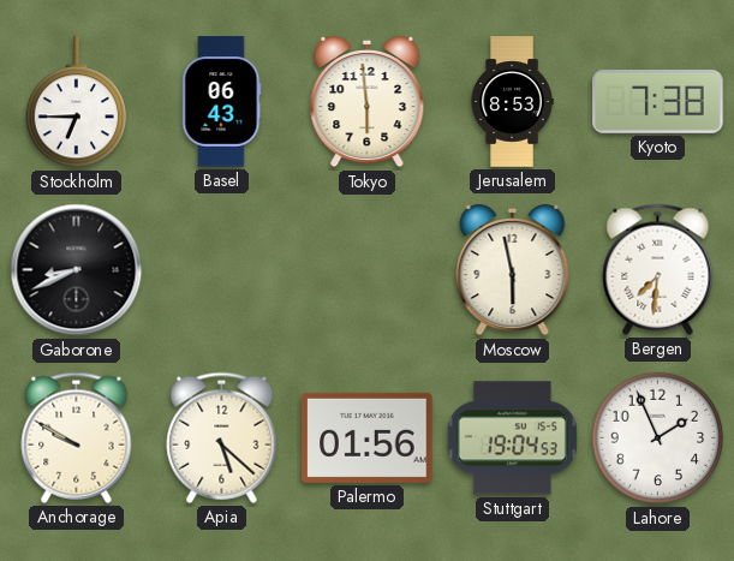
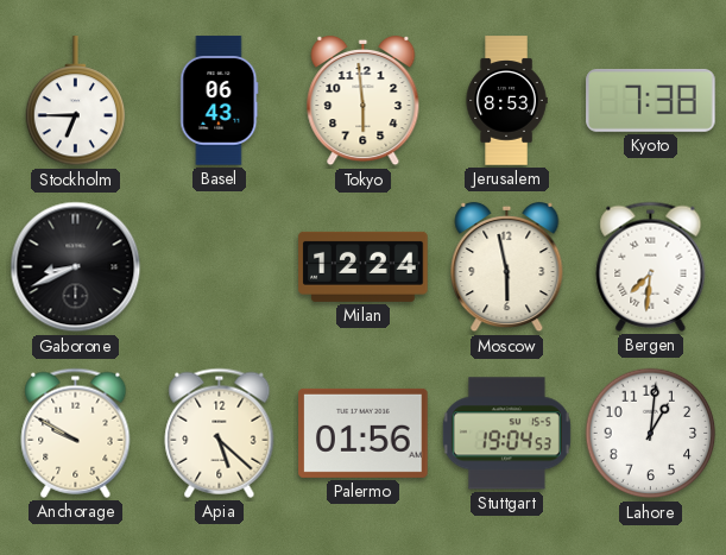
Milan: none -> 12:24
Lahore: 1:56 -> 1:01
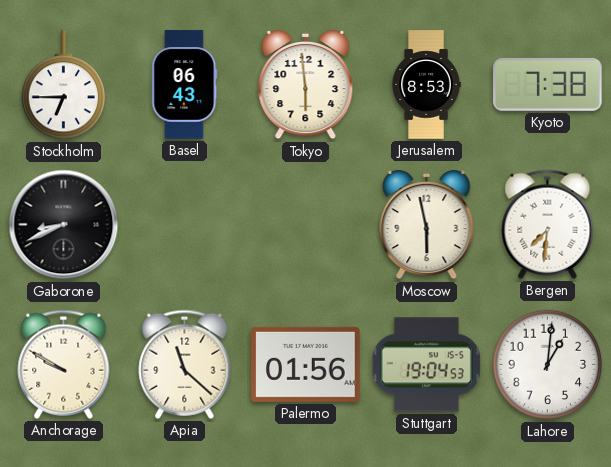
Milan: 12:24 -> none
Apia: 5:22 -> 11:22
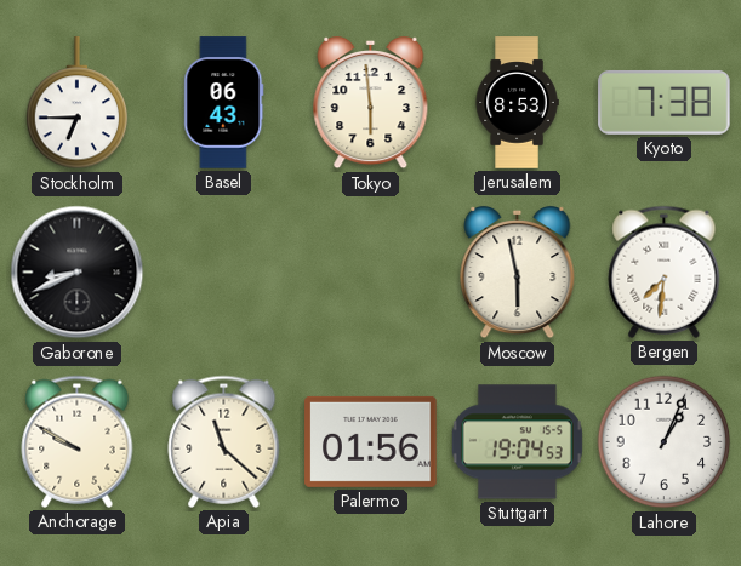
Lahore: 1:01 -> 1:04
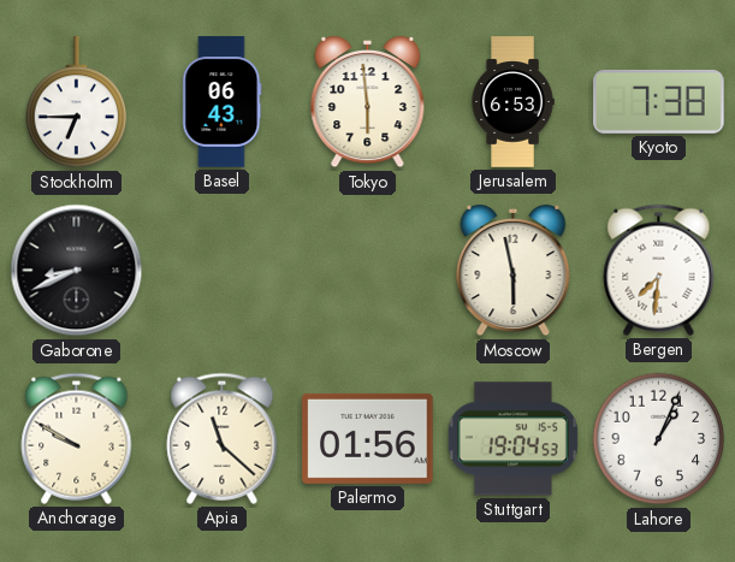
Jerusalem: 8:53 -> 6:53
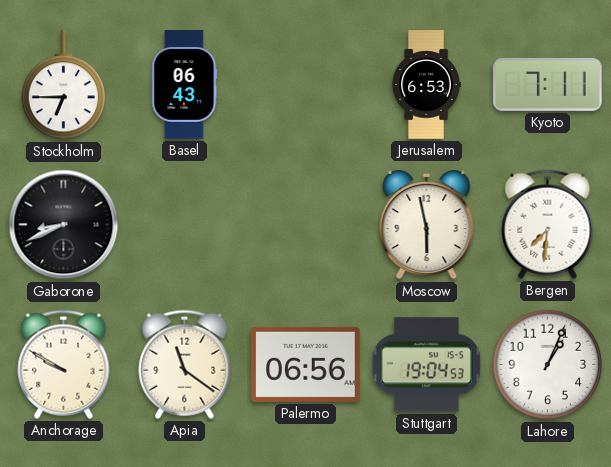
Tokyo: 5:59 -> none
Kyoto: 7:38 -> 7:11
Apia: 11:22 -> 11:21
Palermo: 01:56 -> 06:56
